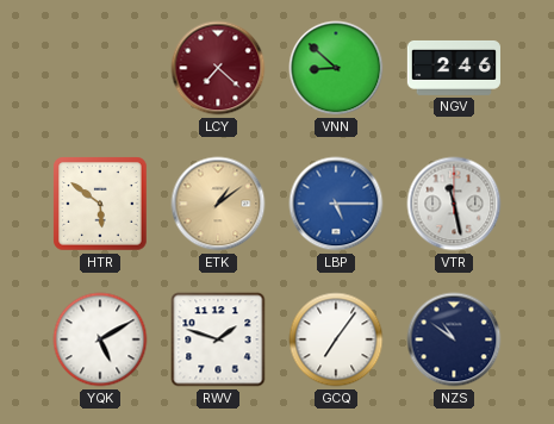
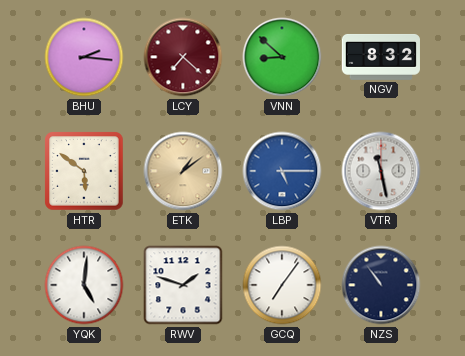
BHU: none -> 2:16
NGV: 2:46 -> 8:32
YQK: 5:10 -> 5:01
NZS: 10:51 -> 10:54
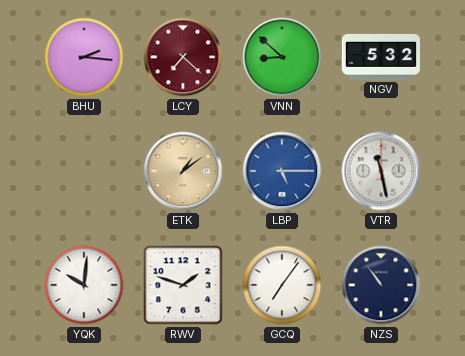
NGV: 8:32 -> 5:32
HTR: 5:51 -> none
YQK: 5:01 -> 10:01
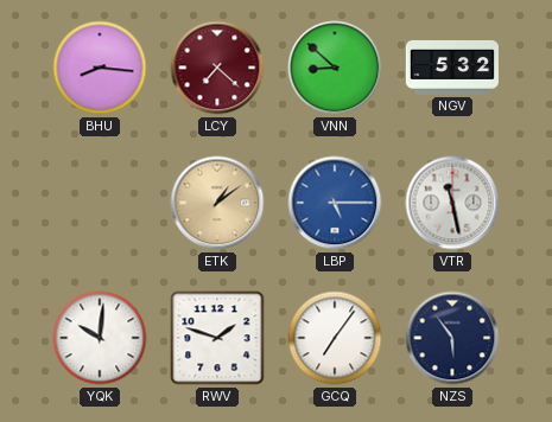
BHU: 2:16 -> 8:16
NZS: 10:54 -> 5:54
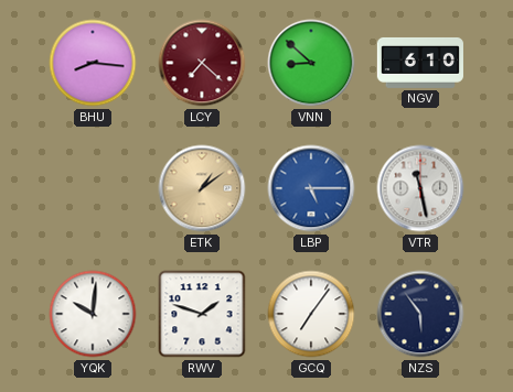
NGV: 5:32 -> 6:10
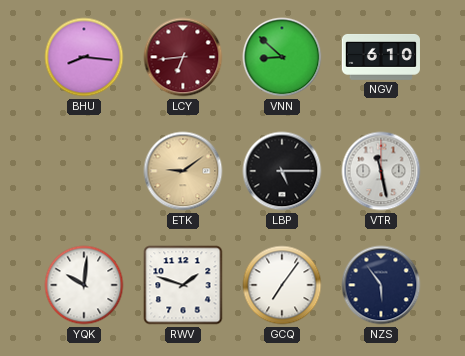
LCY: 7:22 -> 6:44
ETK: 1:09 -> 9:09
LBP dial: blue -> black
